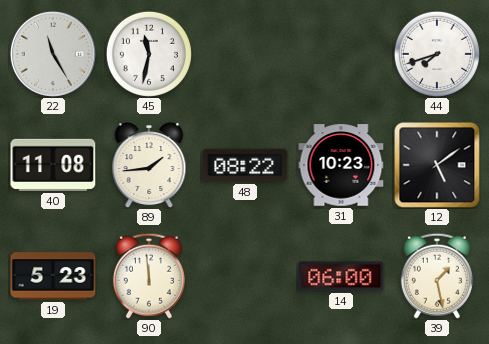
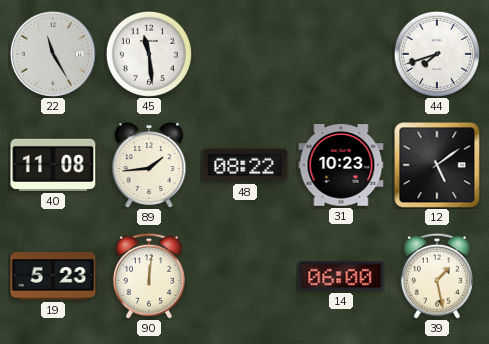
45: 11:32 -> 11:29
90: 11:59 -> 12:01
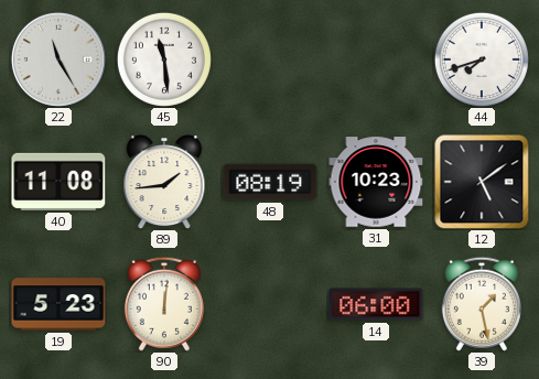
48: 08:22 -> 08:19
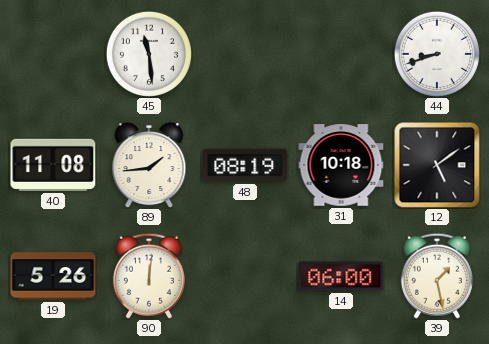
22: 11:25 -> none
44: 7:42 -> 8:42
31: 10:23 -> 10:18
19: 5:23 -> 5:26
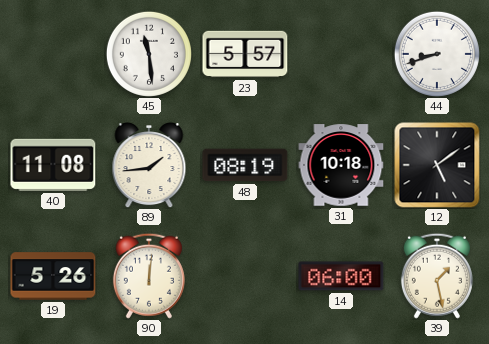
23: none -> 5:57
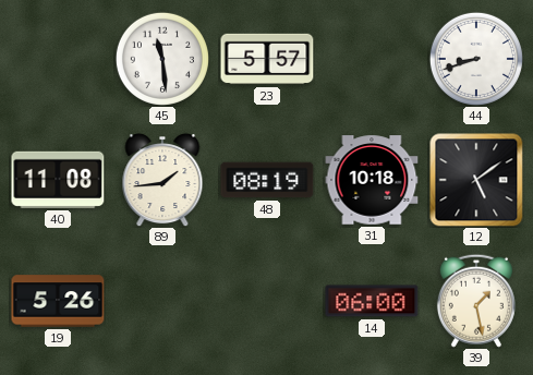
90: 12:01 -> none
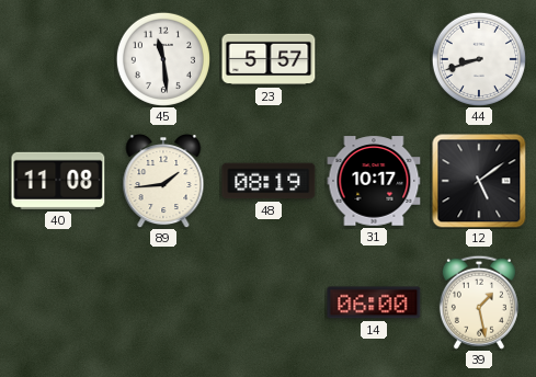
31: 10:18 -> 10:17
19: 5:26 -> none
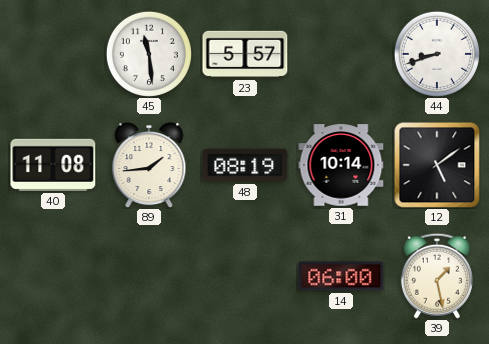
31: 10:17 -> 10:14
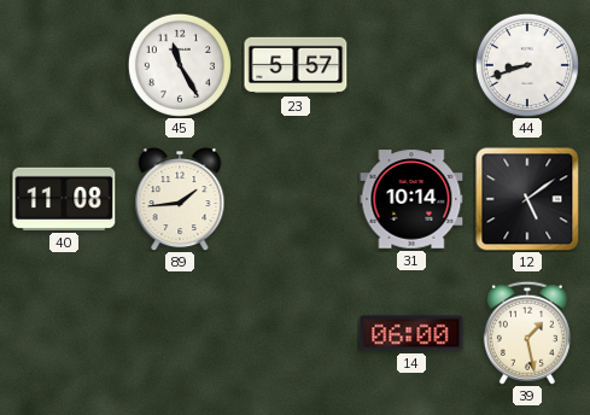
45: 11:29 -> 11:25
48: 08:19 -> none
